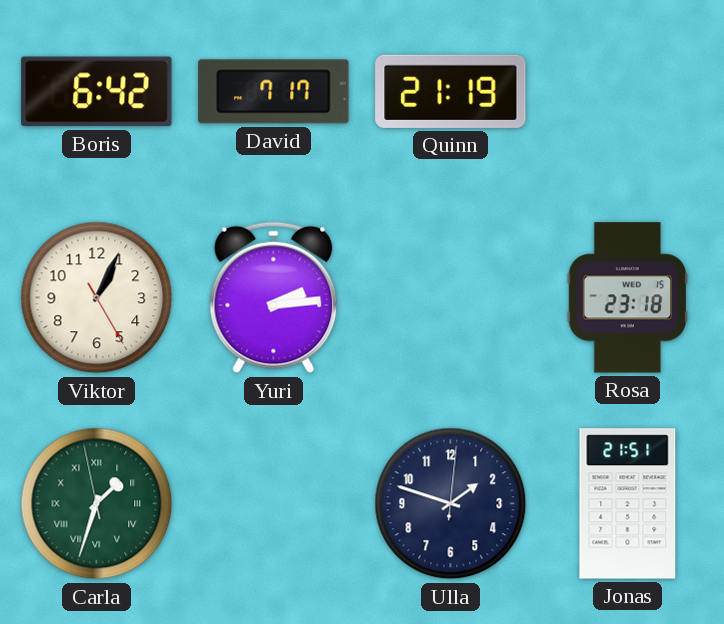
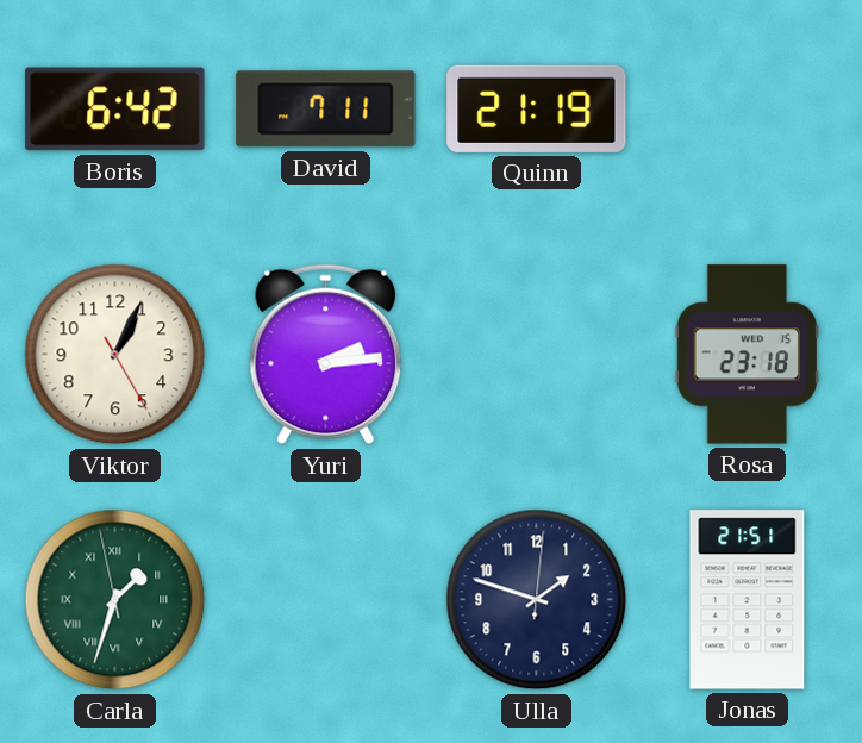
David: 7:17 -> 7:11
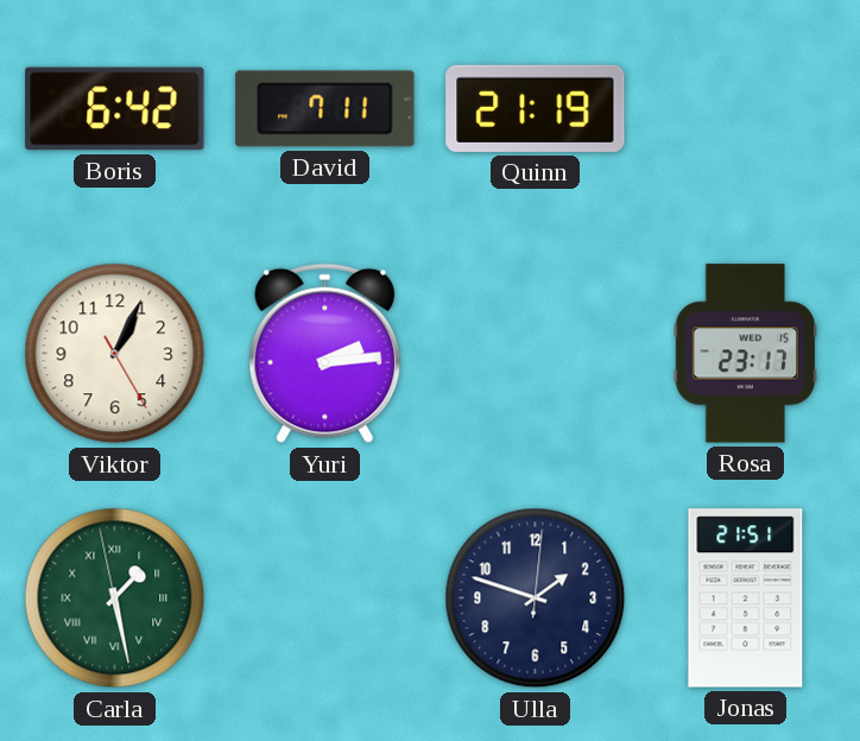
Rosa: 23:18 -> 23:17
Carla: 1:32 -> 1:27
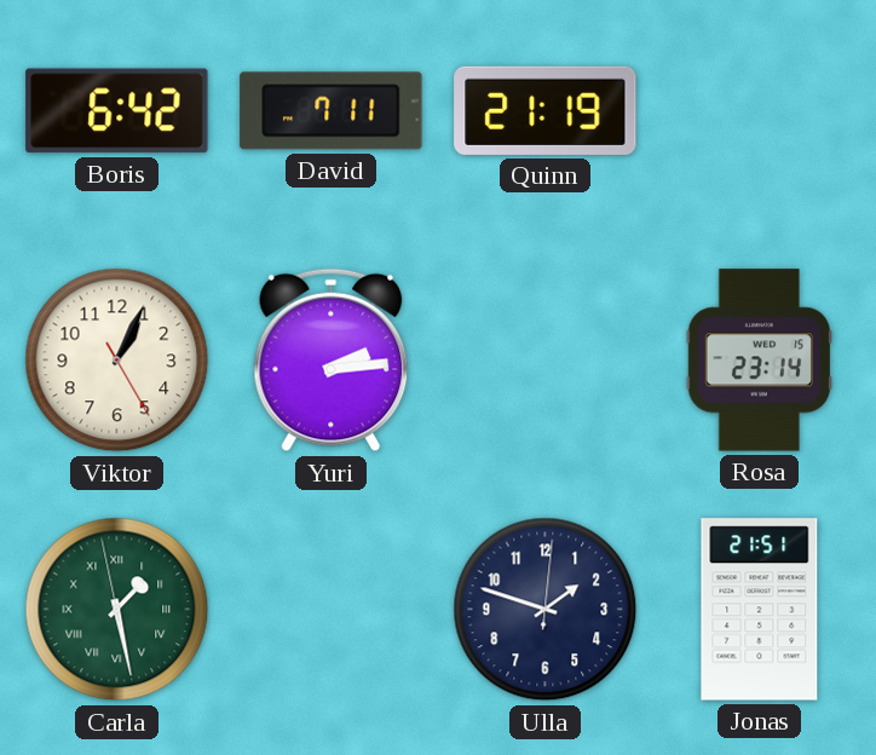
Rosa: 23:17 -> 23:14
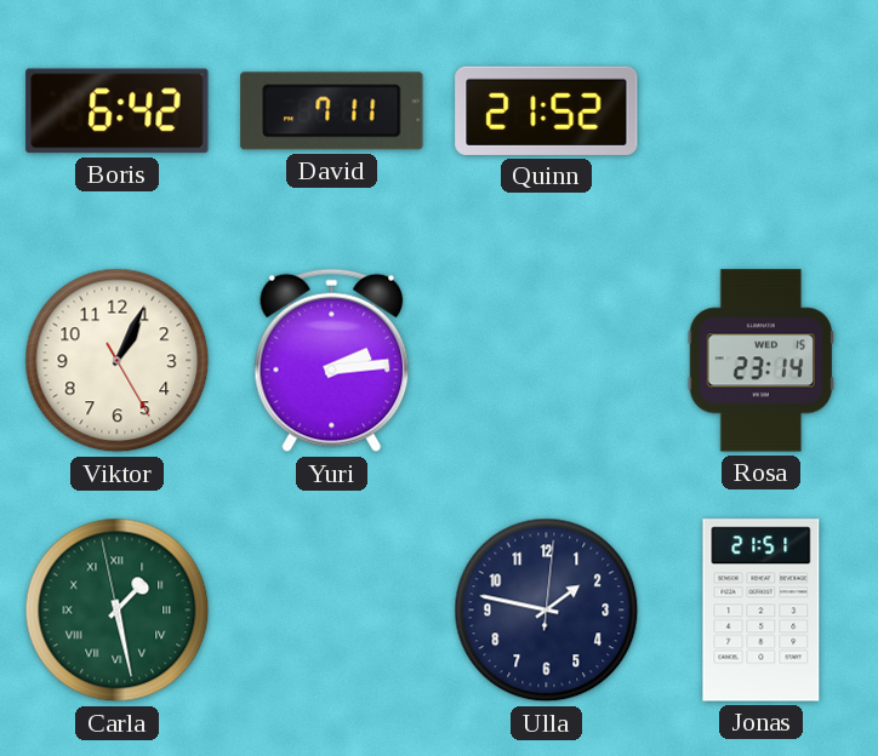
Quinn: 21:19 -> 21:52
Ulla: 1:48 -> 1:47
